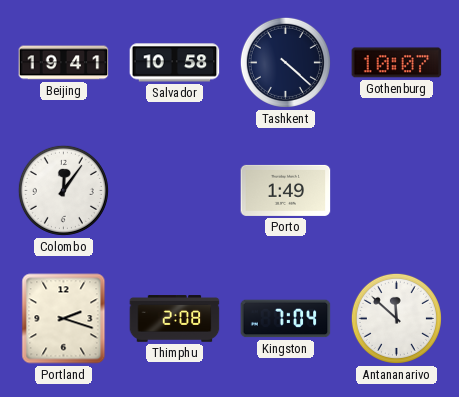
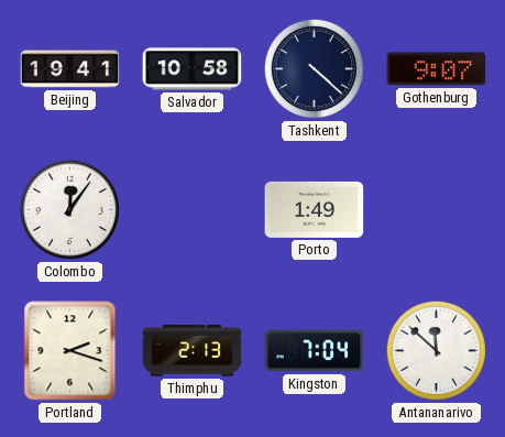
Gothenburg: 10:07 -> 9:07
Thimphu: 2:08 -> 2:13
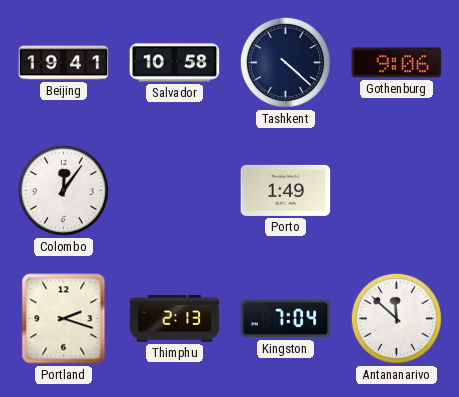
Gothenburg: 9:07 -> 9:06
